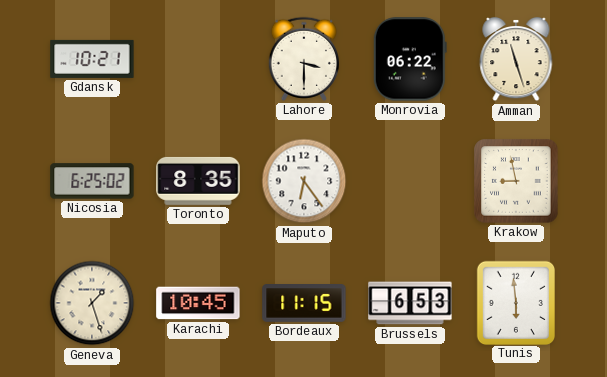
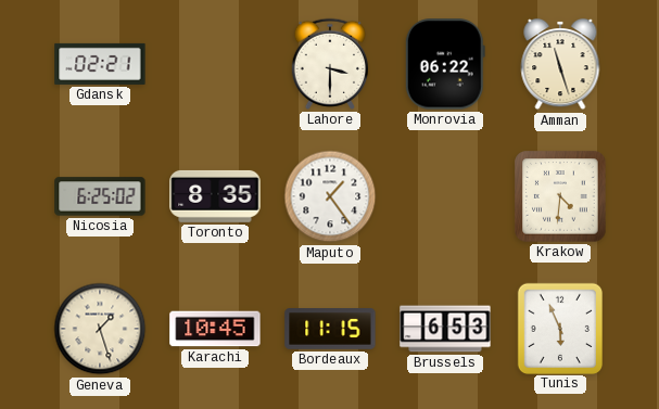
Gdansk: 10:21 -> 02:21
Maputo: 6:24 -> 1:24
Krakow: 8:58 -> 4:31
Tunis: 5:59 -> 5:56
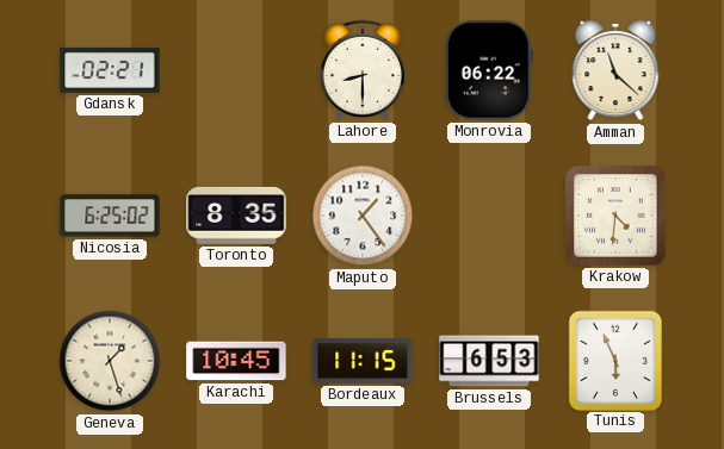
Lahore: 3:30 -> 8:30
Amman: 11:27 -> 11:22
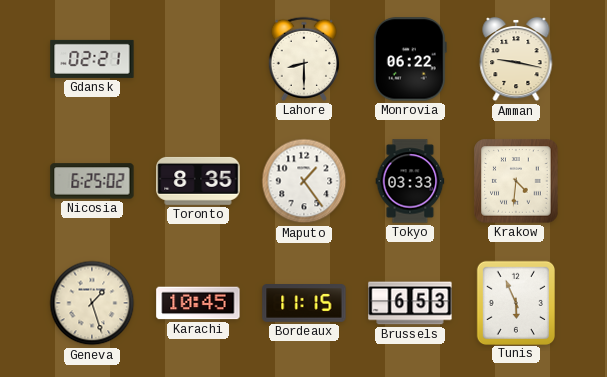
Amman: 11:22 -> 9:17
Tokyo: none -> 03:33
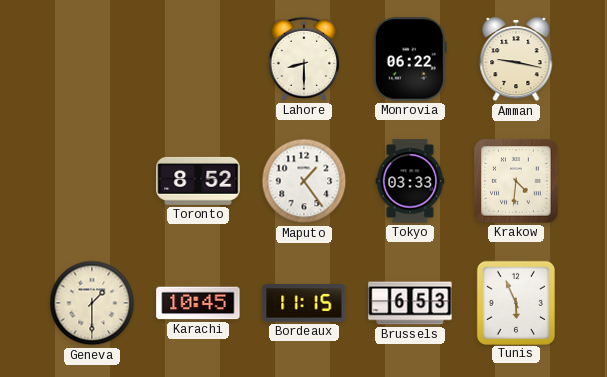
Gdansk: 02:21 -> none
Nicosia: 6:25 -> none
Toronto: 8:35 -> 8:52
Geneva: 1:27 -> 1:30
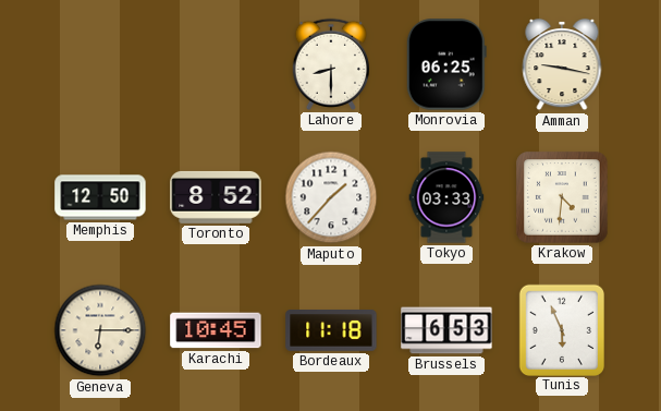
Monrovia: 06:22 -> 06:25
Memphis: none -> 12:50
Maputo: 1:24 -> 1:37
Geneva: 1:30 -> 6:15
Bordeaux: 11:15 -> 11:18
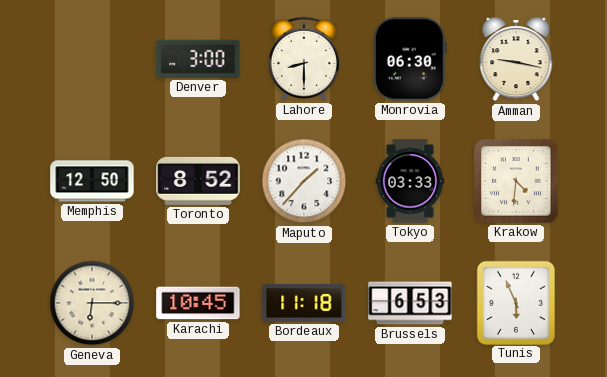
Denver: none -> 3:00
Monrovia: 06:25 -> 06:30
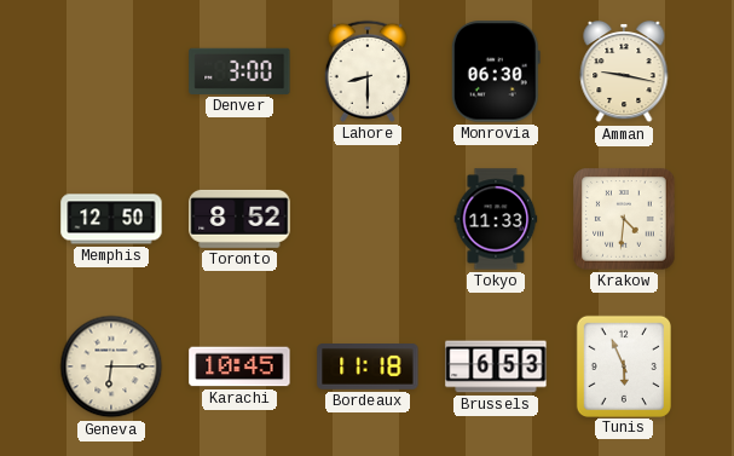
Maputo: 1:37 -> none
Tokyo: 03:33 -> 11:33
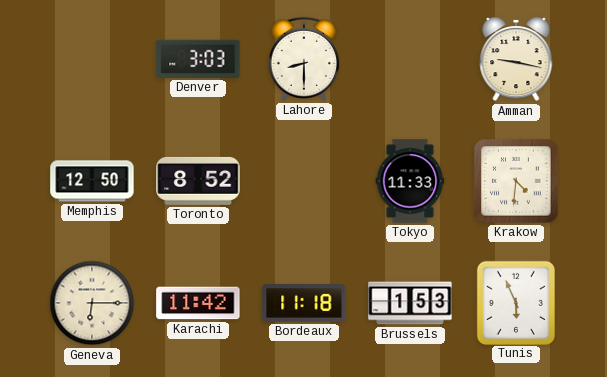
Denver: 3:00 -> 3:03
Monrovia: 06:30 -> none
Karachi: 10:45 -> 11:42
Brussels: 6:53 -> 1:53
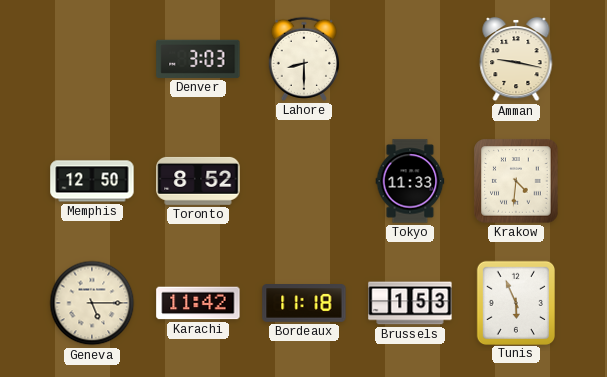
Geneva: 6:15 -> 5:15
